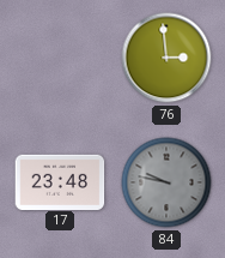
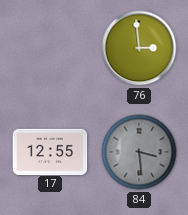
17: 23:48 -> 12:55
84: 9:47 -> 3:29
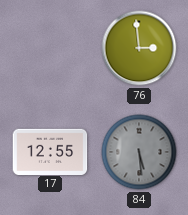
84: 3:29 -> 5:29
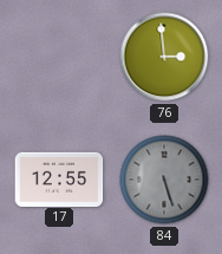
84: 5:29 -> 5:27
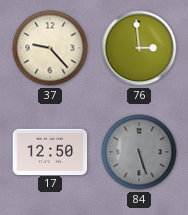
37: none -> 9:23
17: 12:55 -> 12:50
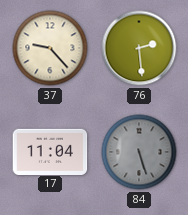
76: 2:59 -> 2:29
17: 12:50 -> 11:04
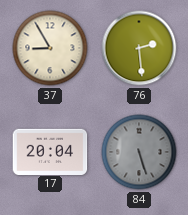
37: 9:23 -> 8:55
17: 11:04 -> 20:04
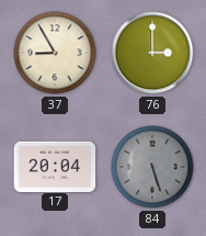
76: 2:29 -> 3:00
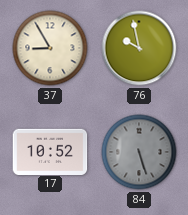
76: 3:00 -> 9:58
17: 20:04 -> 10:52
